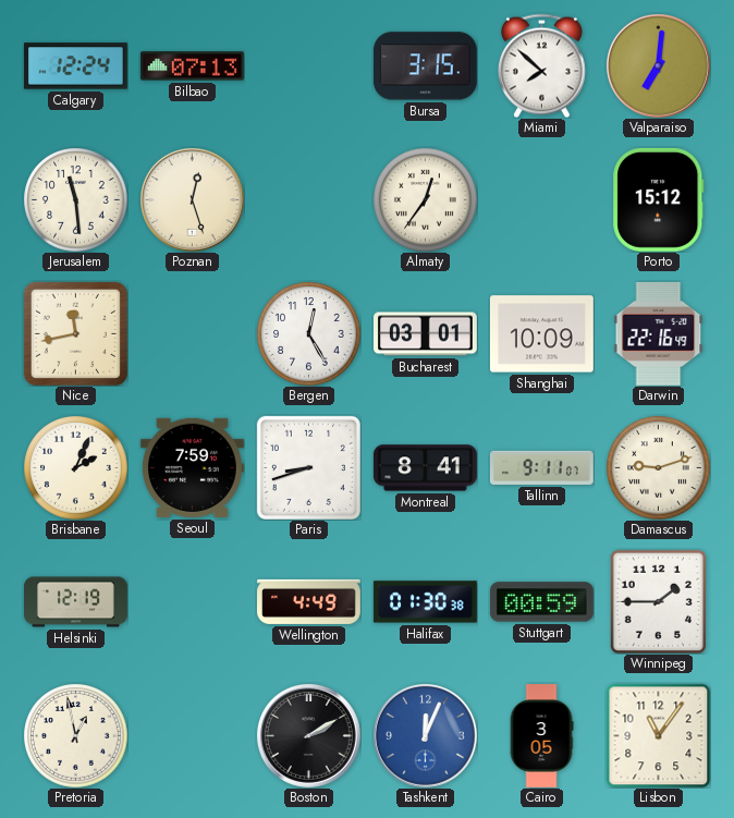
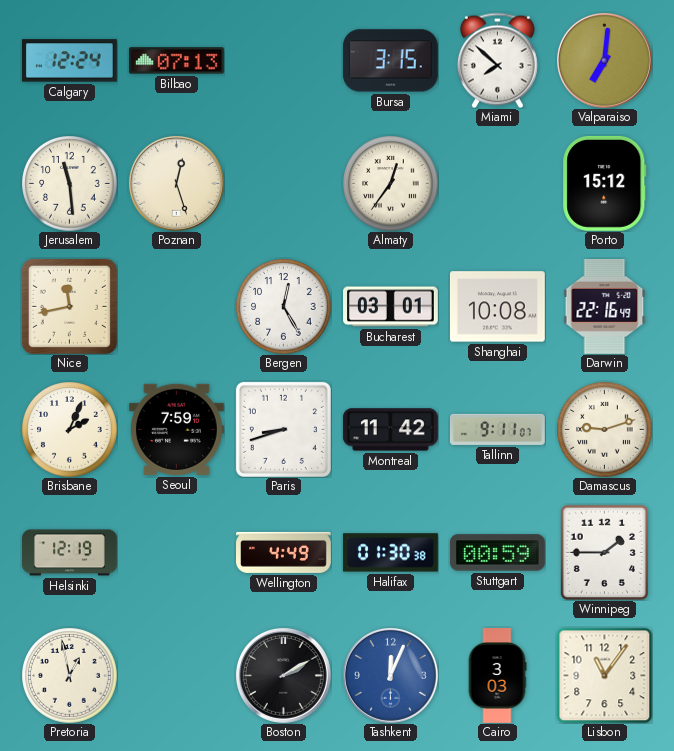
Shanghai: 10:09 -> 10:08
Montreal: 8:41 -> 11:42
Cairo: 3:05 -> 3:03
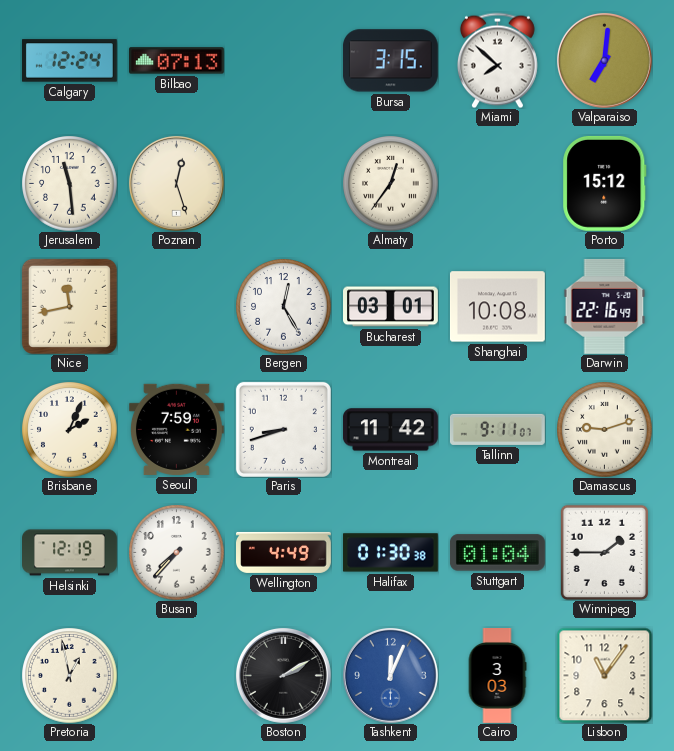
Busan: none -> 7:37
Stuttgart: 00:59 -> 01:04
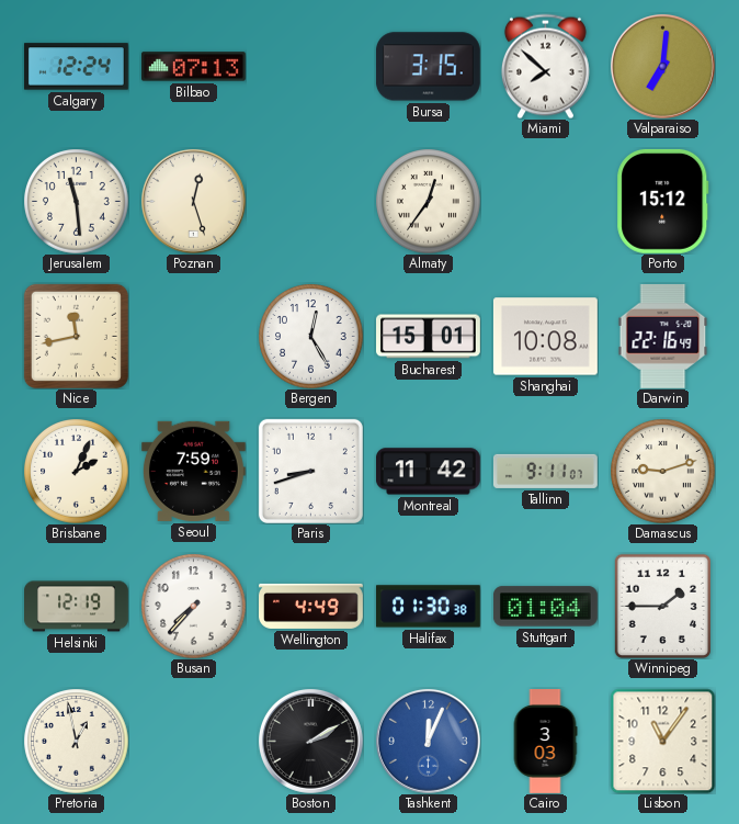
Bucharest: 03:01 -> 15:01
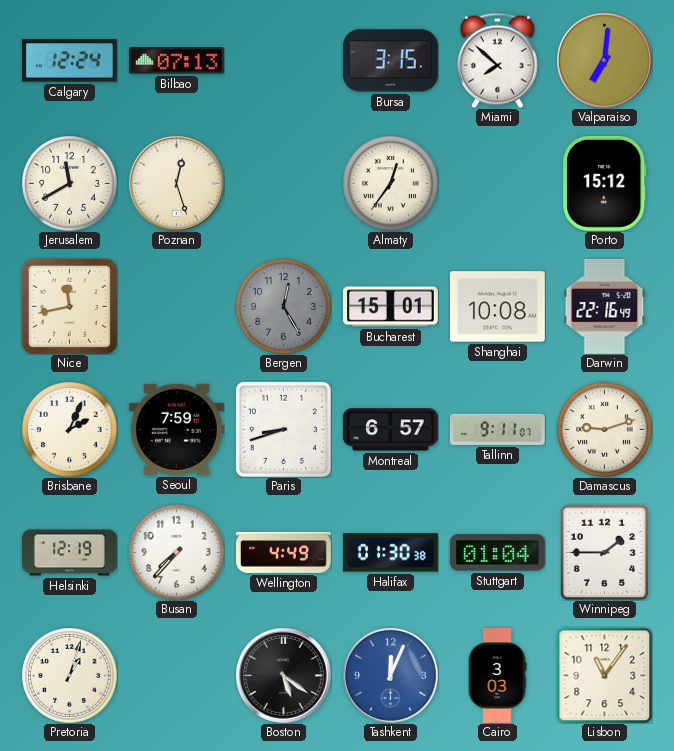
Jerusalem: 11:29 -> 11:40
Bergen dial: white -> grey
Montreal: 11:42 -> 6:57
Pretoria: 12:58 -> 1:03
Boston: 2:10 -> 5:21
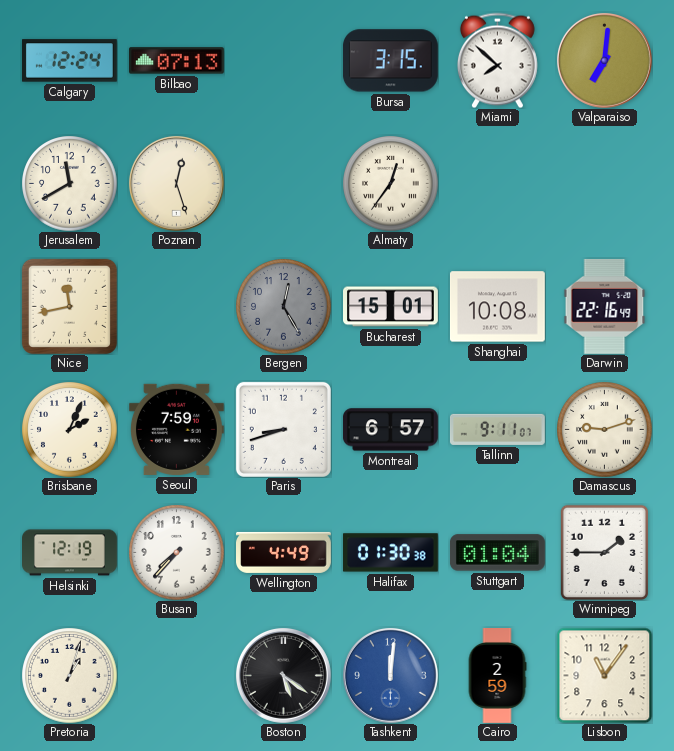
Porto: 15:12 -> none
Tashkent: 12:04 -> 12:01
Cairo: 3:03 -> 2:59
